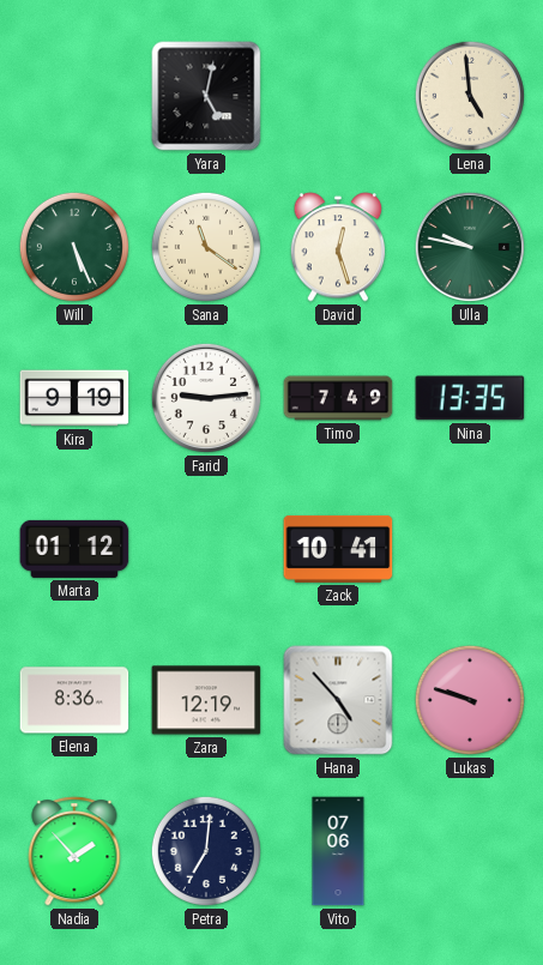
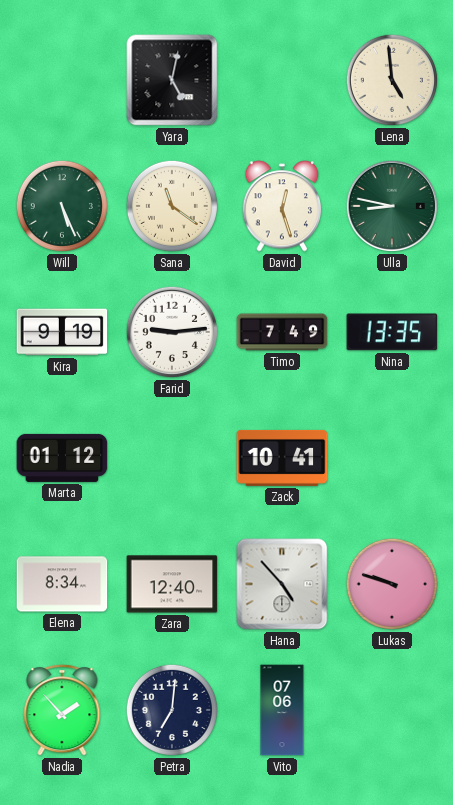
Ulla: 9:47 -> 8:47
Elena: 8:36 -> 8:34
Zara: 12:19 -> 12:40
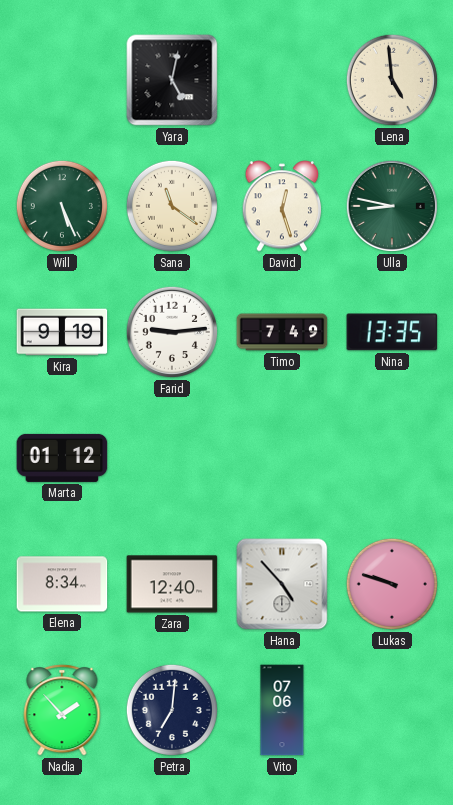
Zack: 10:41 -> none
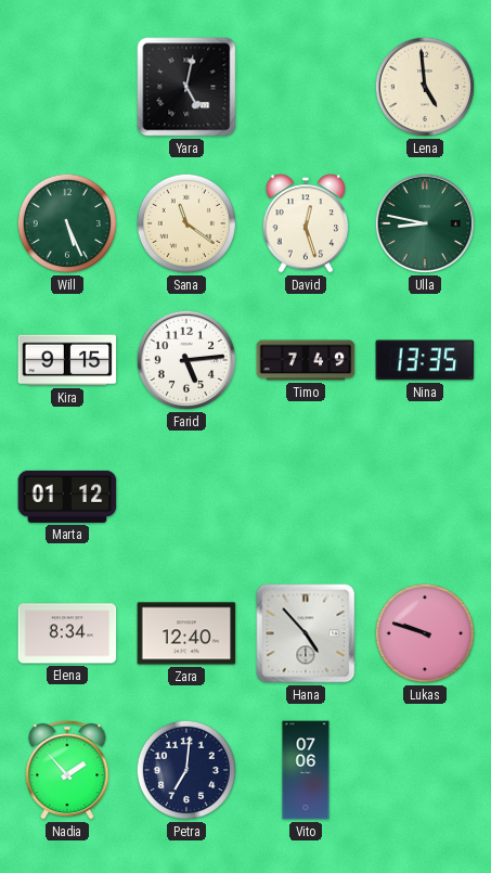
Kira: 9:19 -> 9:15
Farid: 9:14 -> 5:14
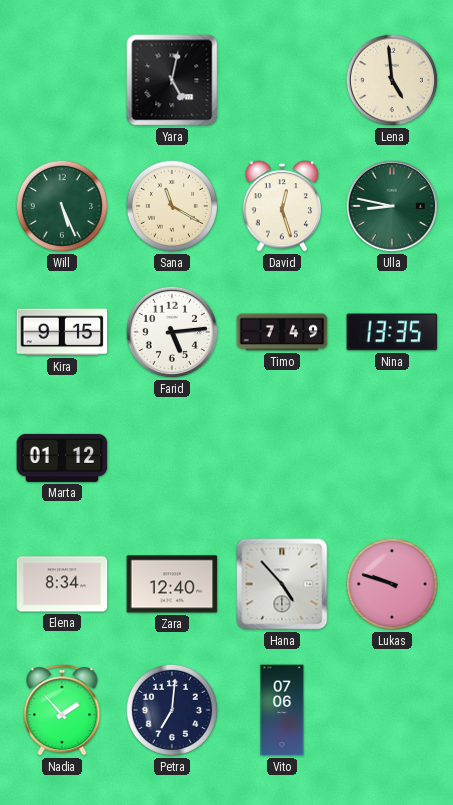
Sana: 11:21 -> 11:20
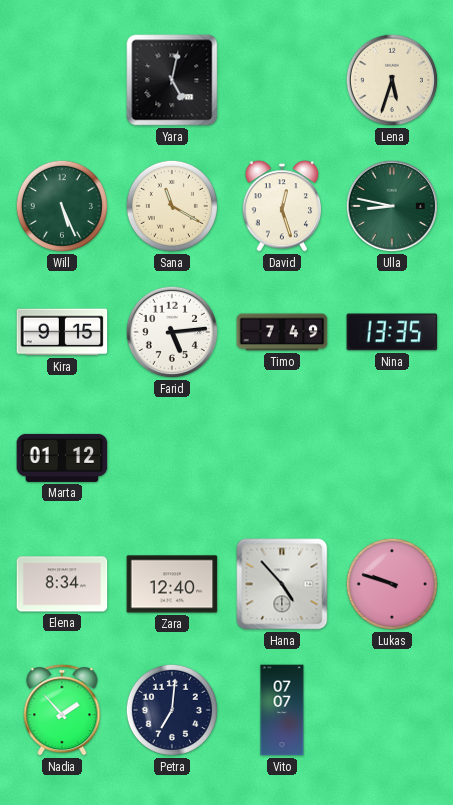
Lena: 4:59 -> 5:33
Vito: 07:06 -> 07:07
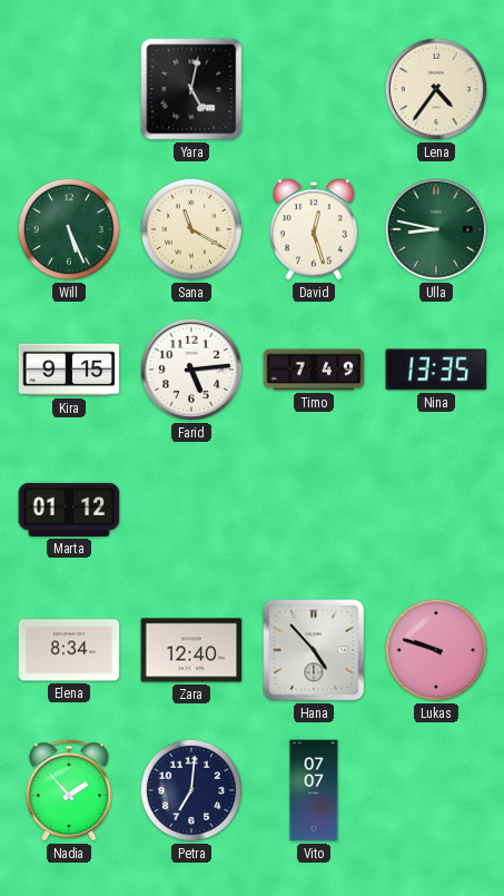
Lena: 5:33 -> 4:36
